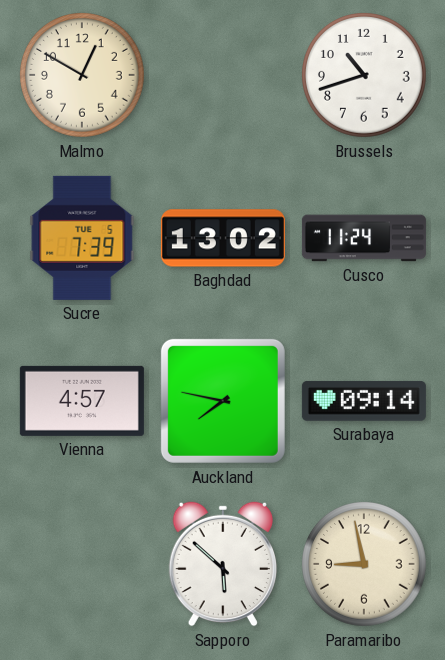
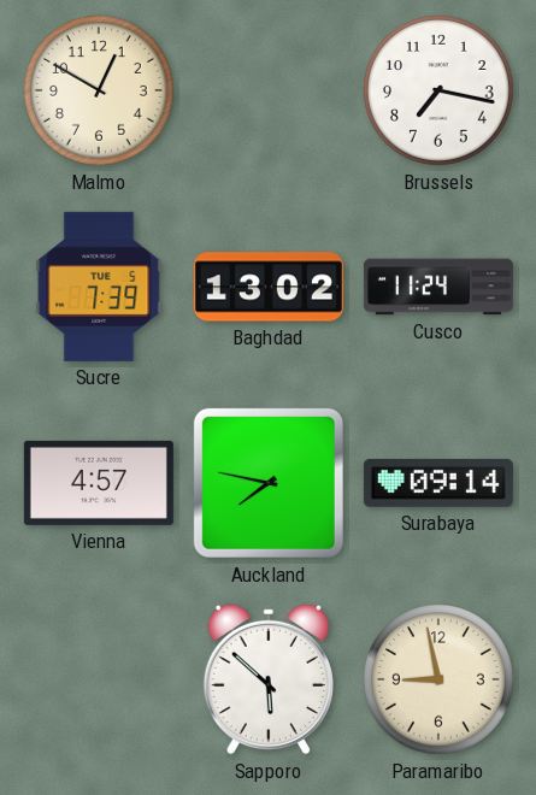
Brussels: 10:42 -> 7:17
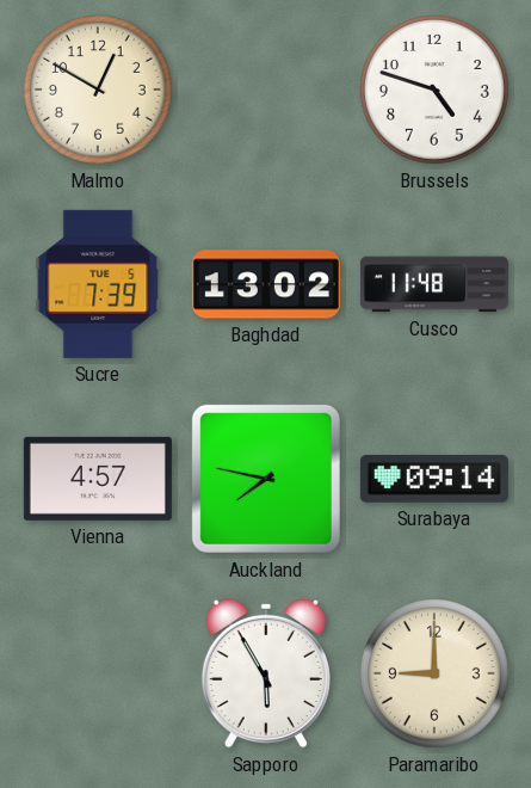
Brussels: 7:17 -> 4:48
Cusco: 11:24 -> 11:48
Sapporo: 5:52 -> 5:55
Paramaribo: 8:58 -> 9:00
